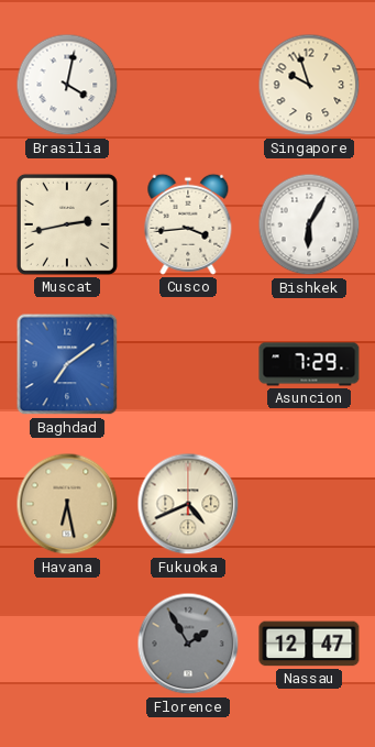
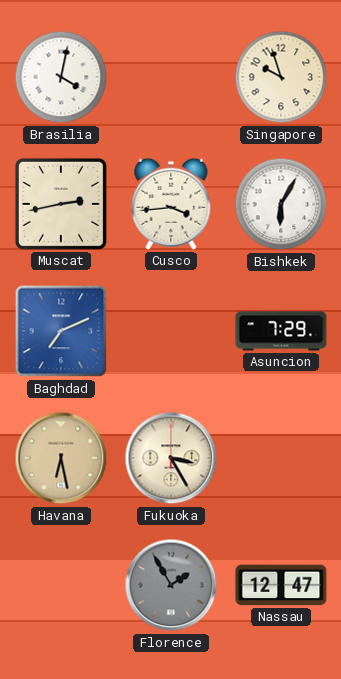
Baghdad: 7:09 -> 7:11
Fukuoka: 4:41 -> 3:25
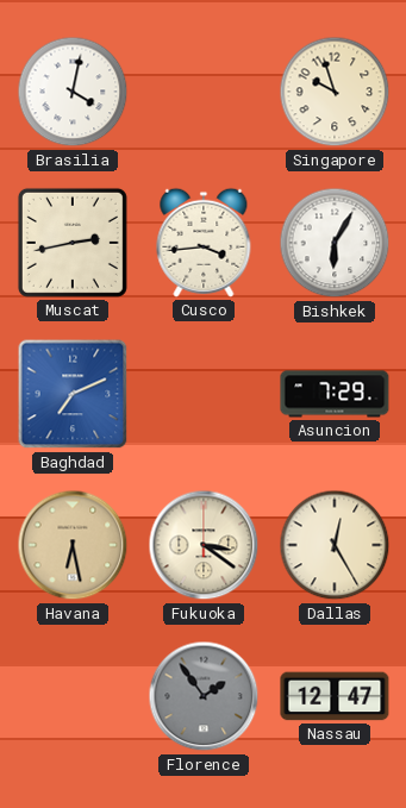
Fukuoka: 3:25 -> 3:21
Dallas: none -> 12:25
Florence: 1:55 -> 1:54
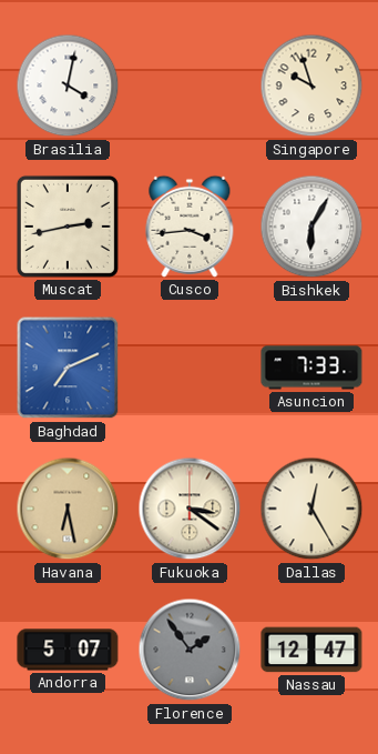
Asuncion: 7:29 -> 7:33
Andorra: none -> 5:07
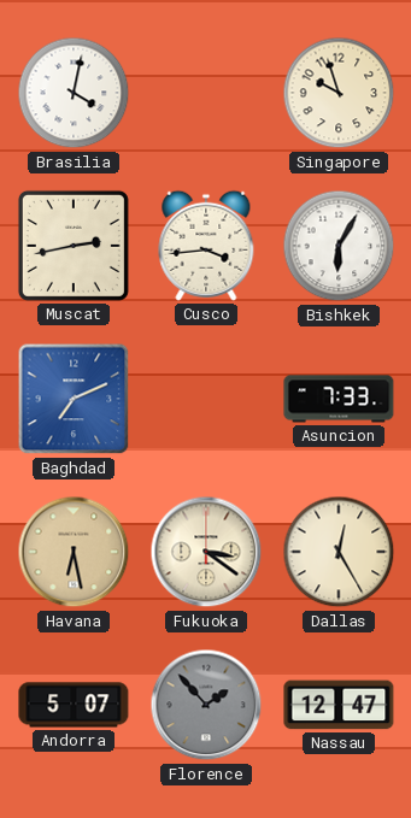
Florence: 1:54 -> 1:53
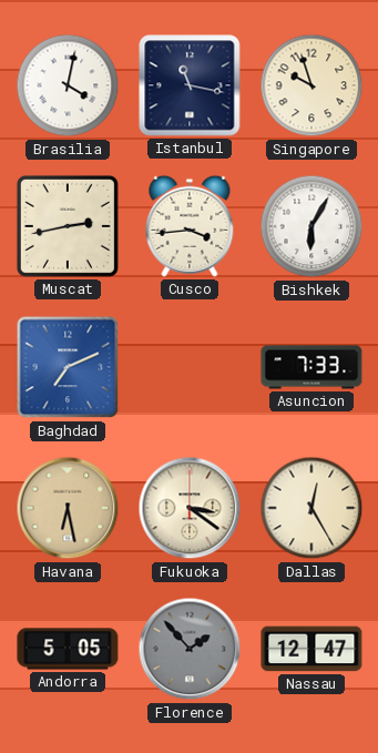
Istanbul: none -> 11:17
Andorra: 5:07 -> 5:05
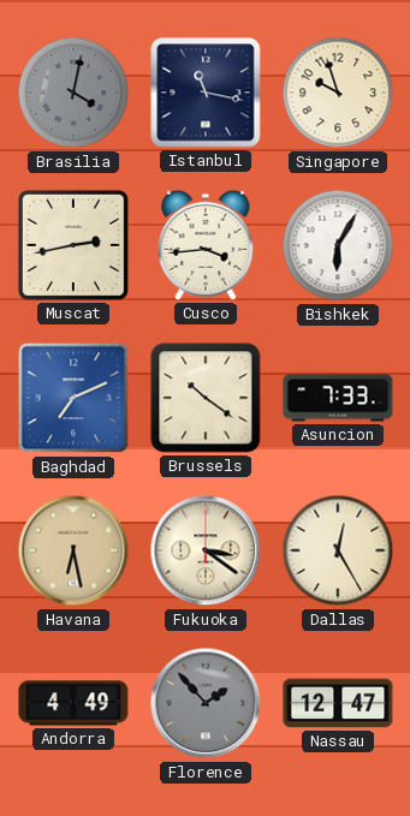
Brasilia dial: white -> grey
Brussels: none -> 10:21
Andorra: 5:05 -> 4:49
